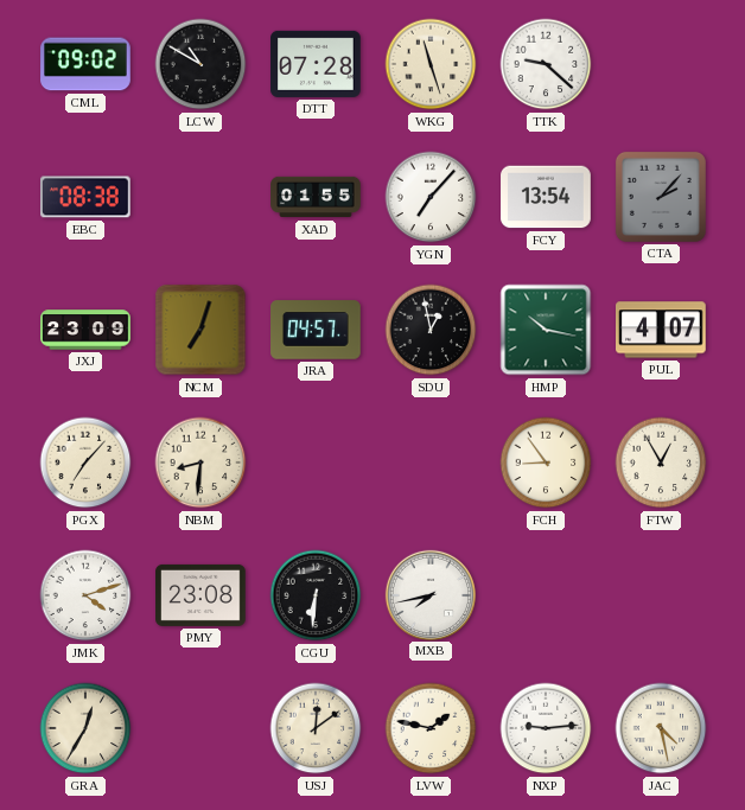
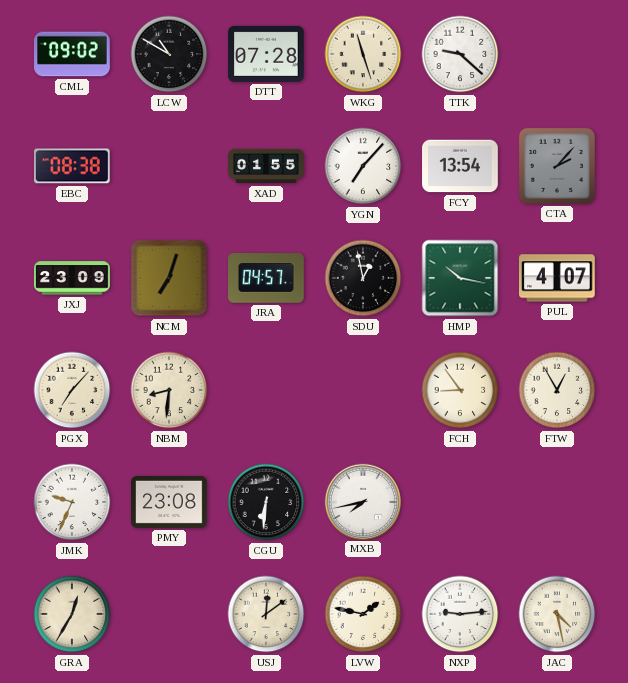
JMK: 4:12 -> 9:34
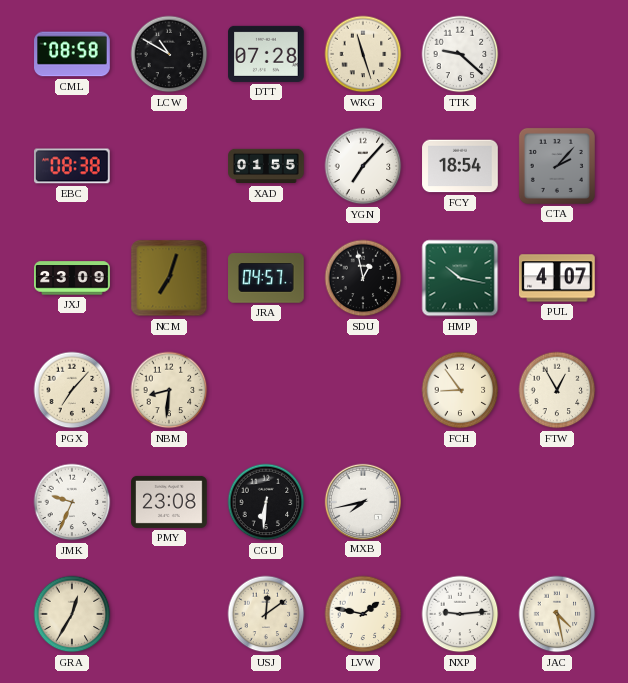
CML: 09:02 -> 08:58
FCY: 13:54 -> 18:54
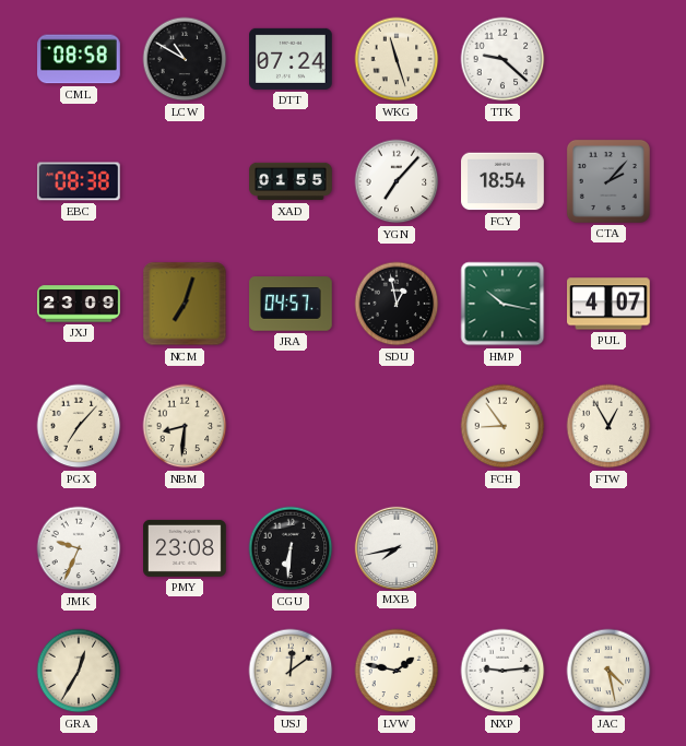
DTT: 07:28 -> 07:24
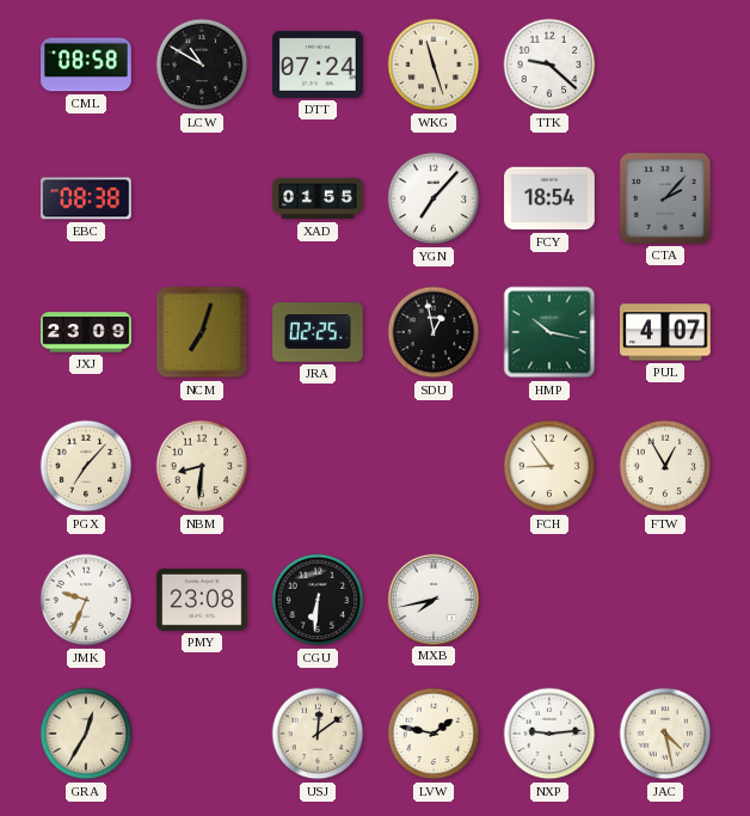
JRA: 04:57 -> 02:25
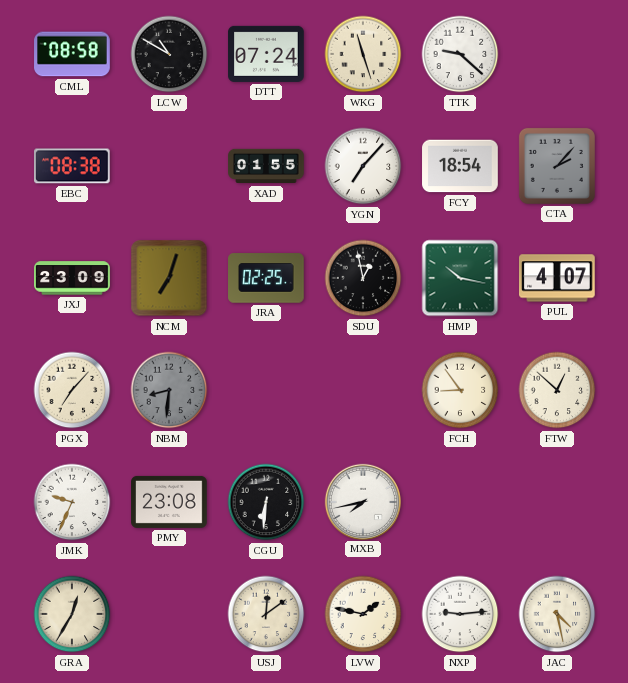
NBM dial: cream -> grey
FTW: 12:55 -> 12:52
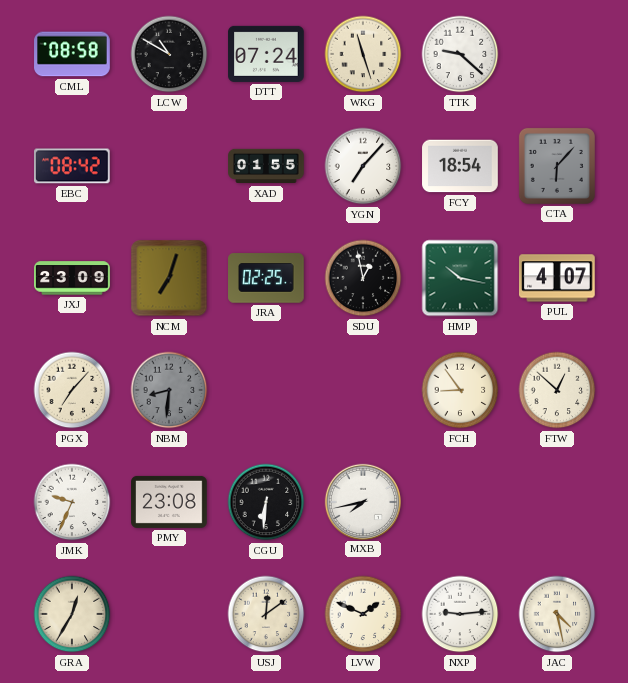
EBC: 08:38 -> 08:42
CTA: 2:07 -> 6:07
LVW: 1:47 -> 1:49
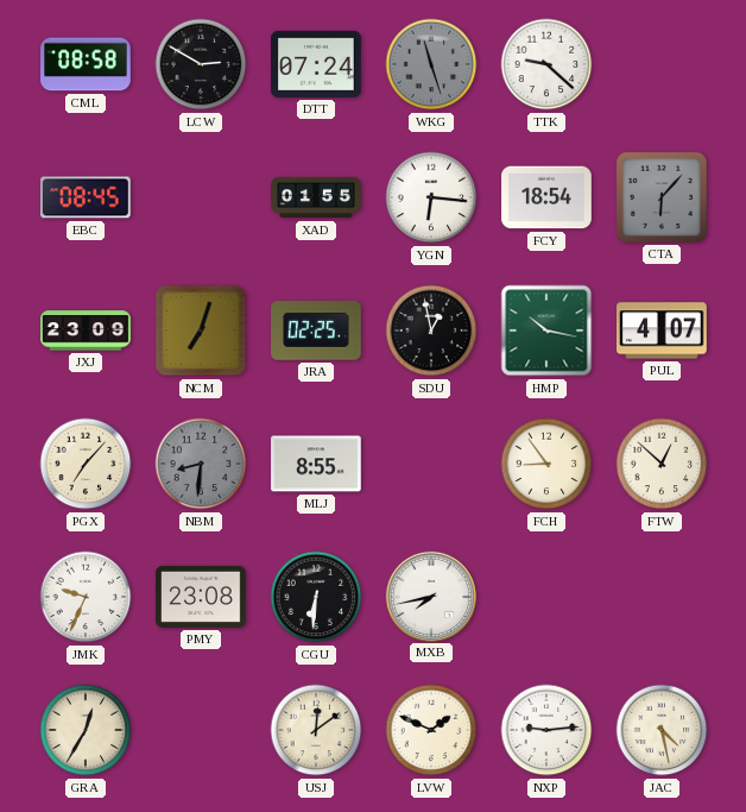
LCW: 10:50 -> 2:50
WKG dial: cream -> grey
EBC: 08:42 -> 08:45
YGN: 7:07 -> 6:16
MLJ: none -> 8:55
